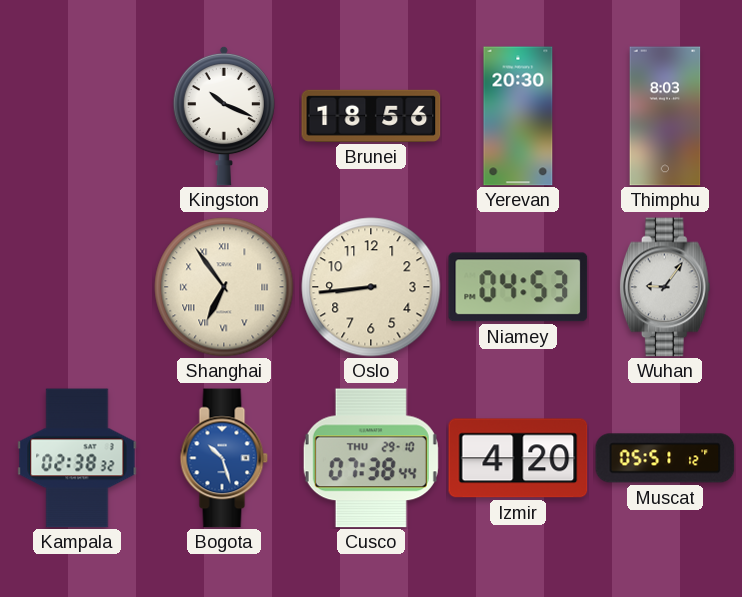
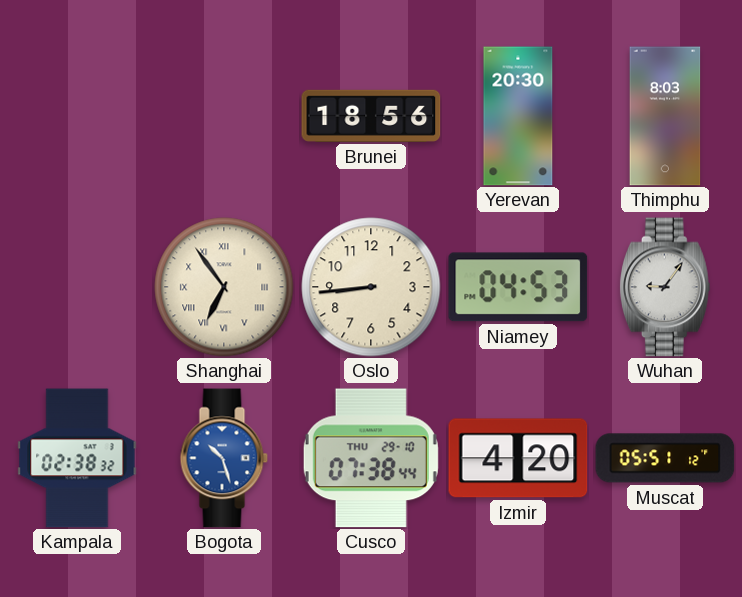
Kingston: 10:19 -> none
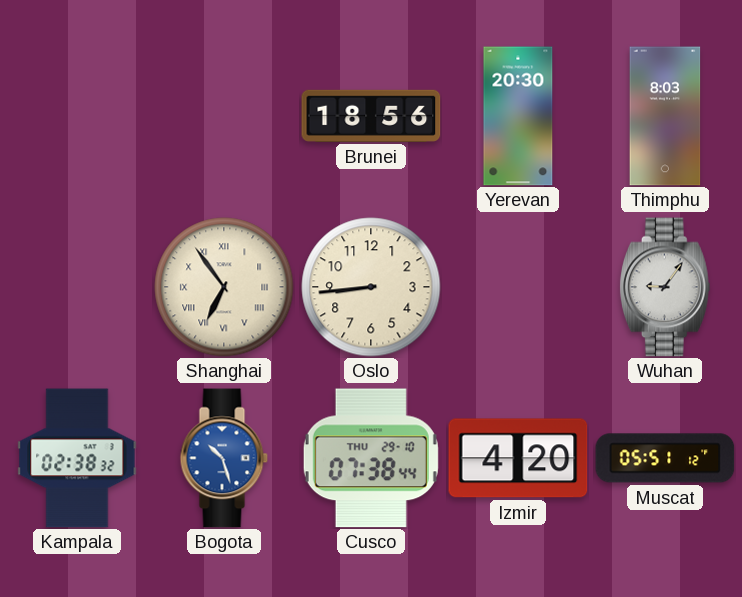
Niamey: 04:53 -> none
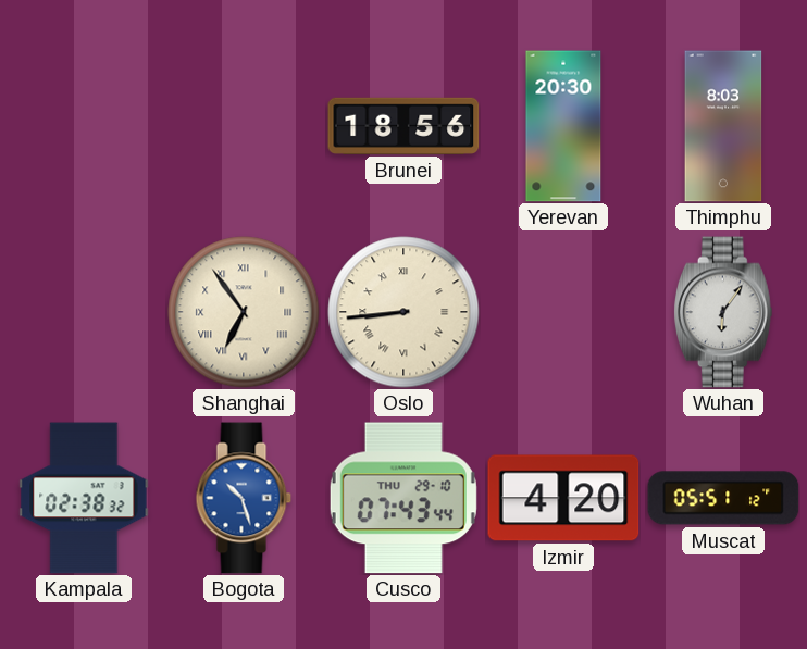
Oslo numerals: Arabic -> Roman
Wuhan: 9:06 -> 6:06
Cusco: 07:38 -> 07:43
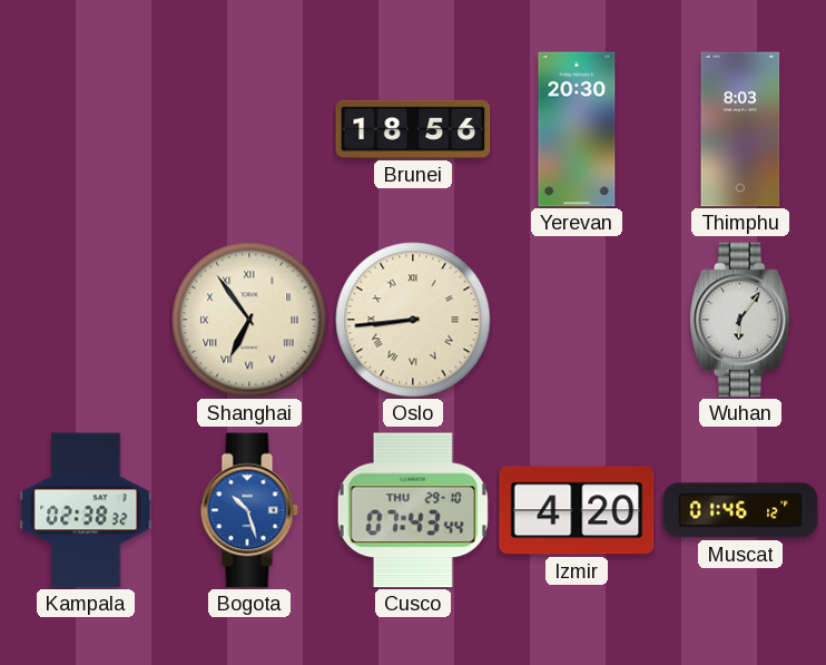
Muscat: 05:51 -> 01:46
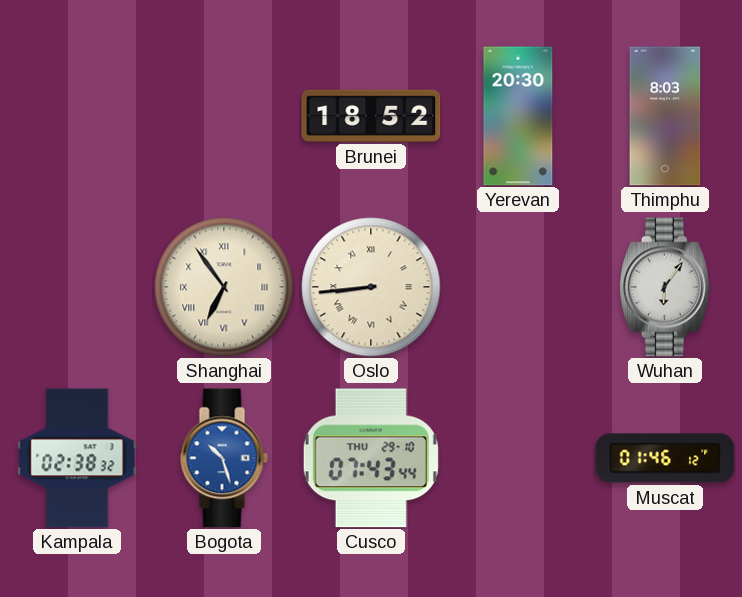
Brunei: 18:56 -> 18:52
Izmir: 4:20 -> none
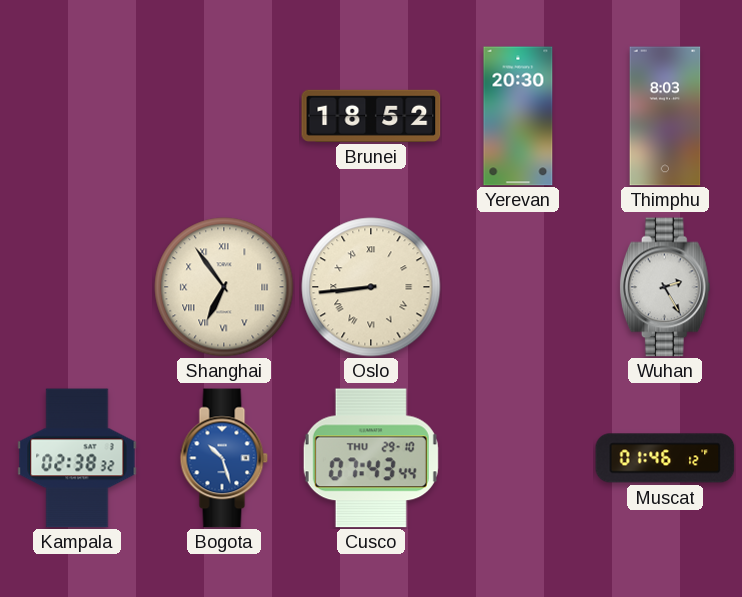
Wuhan: 6:06 -> 2:25
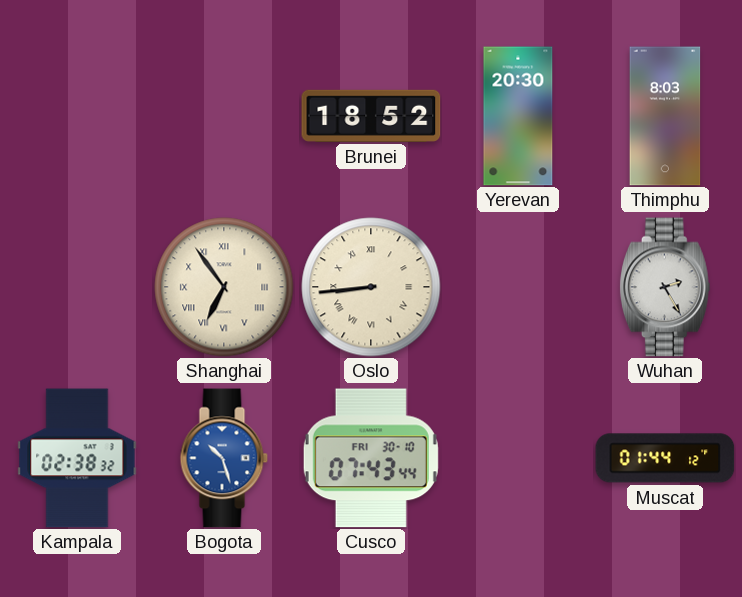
Cusco date: THU 29-10 -> FRI 30-10
Muscat: 01:46 -> 01:44
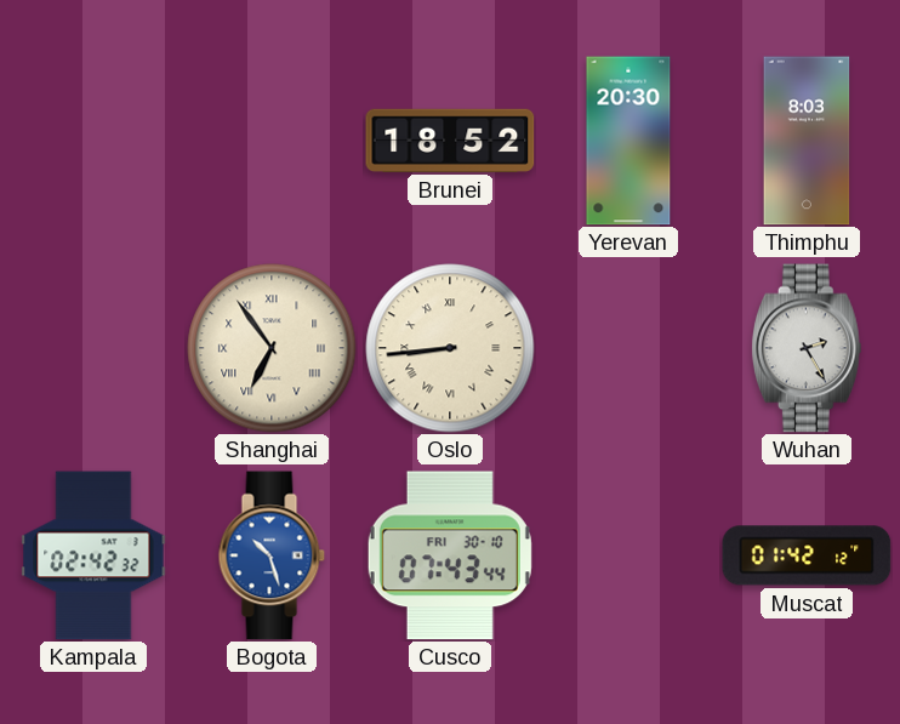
Kampala: 02:38 -> 02:42
Muscat: 01:44 -> 01:42
